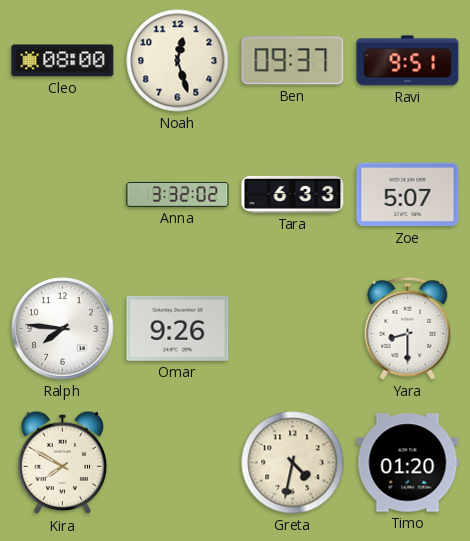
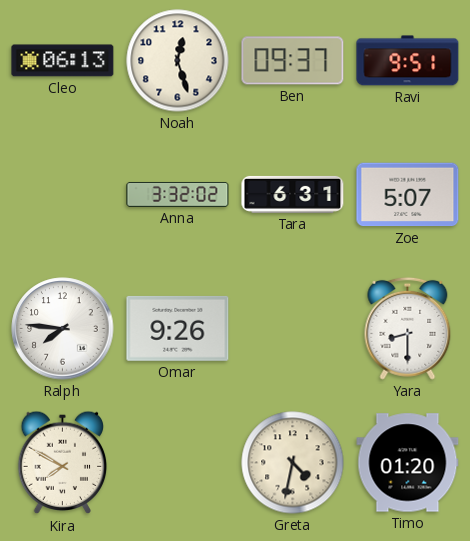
Cleo: 08:00 -> 06:13
Tara: 6:33 -> 6:31
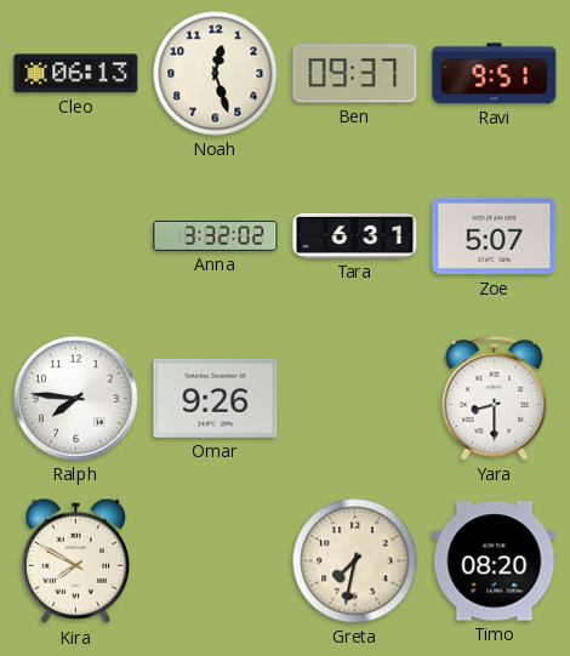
Greta: 4:32 -> 7:32
Timo: 01:20 -> 08:20
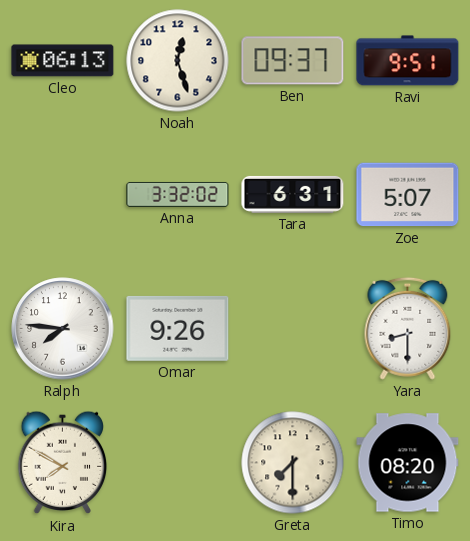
Greta: 7:32 -> 7:30
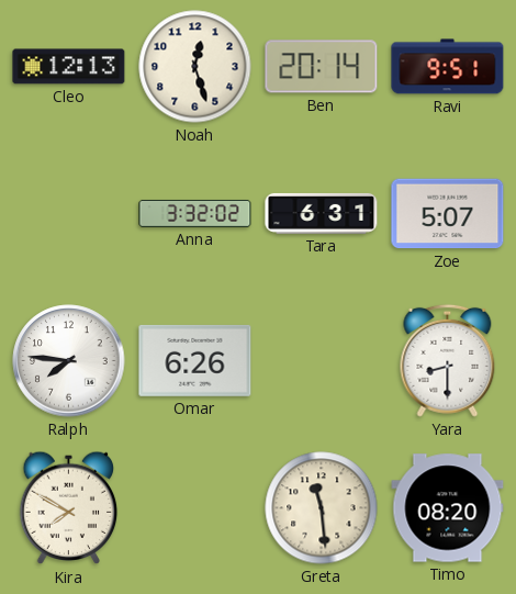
Cleo: 06:13 -> 12:13
Ben: 09:37 -> 20:14
Omar: 9:26 -> 6:26
Greta: 7:30 -> 11:29
